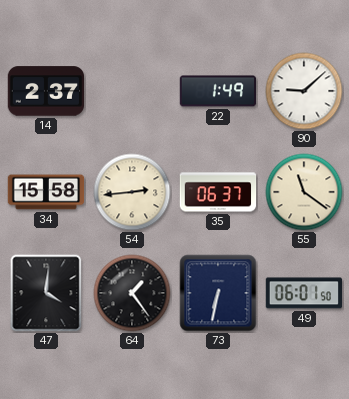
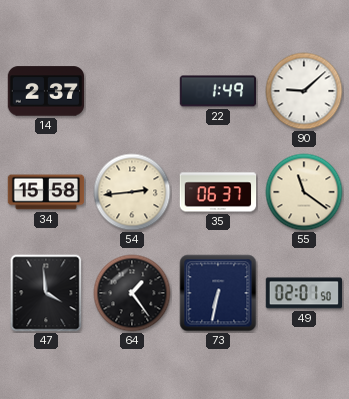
47: 4:01 -> 3:59
49: 06:01 -> 02:01
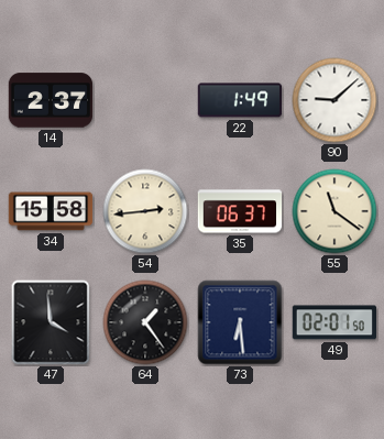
73: 6:32 -> 6:29
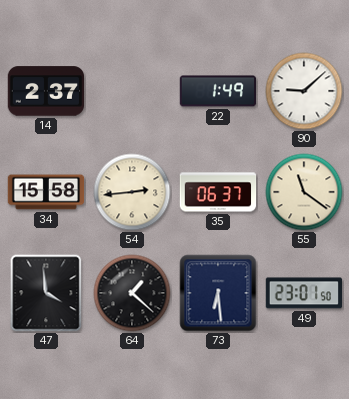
64: 1:24 -> 1:22
49: 02:01 -> 23:01
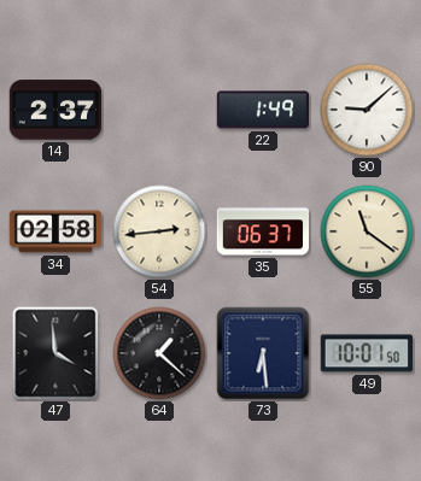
34: 15:58 -> 02:58
49: 23:01 -> 10:01
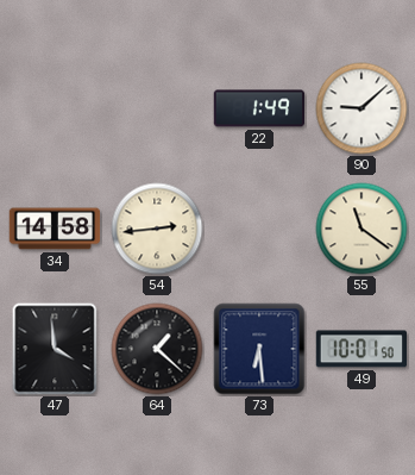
14: 2:37 -> none
34: 02:58 -> 14:58
35: 06:37 -> none
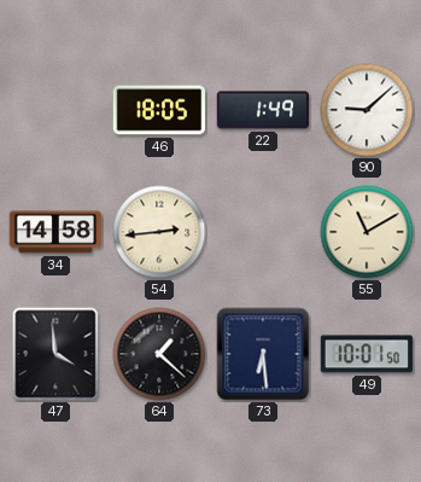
46: none -> 18:05
55: 11:21 -> 11:10
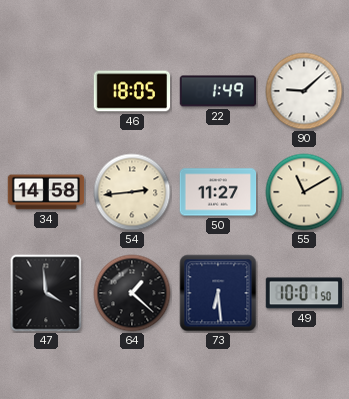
50: none -> 11:27
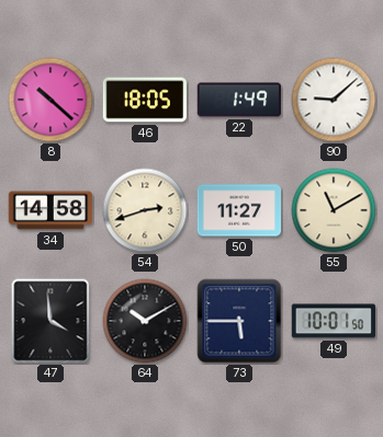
8: none -> 10:22
54: 2:44 -> 2:42
64: 1:22 -> 10:10
73: 6:29 -> 5:45
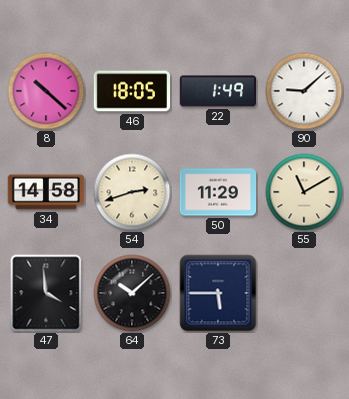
50: 11:27 -> 11:29
64: 10:10 -> 10:08
49: 10:01 -> none
